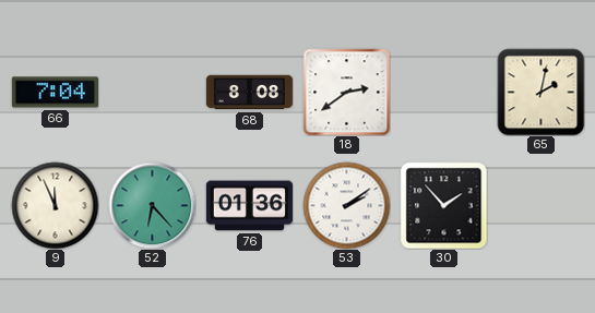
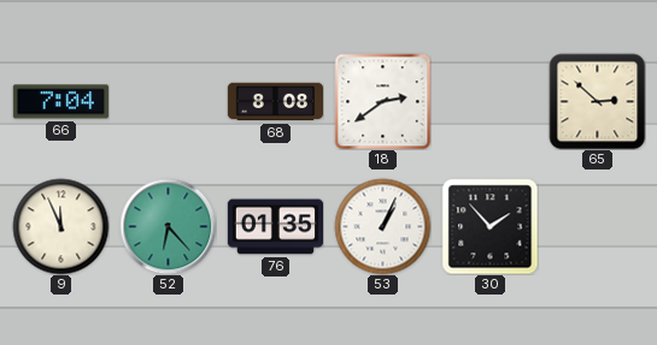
65: 2:02 -> 2:52
76: 01:36 -> 01:35
53: 2:09 -> 1:04
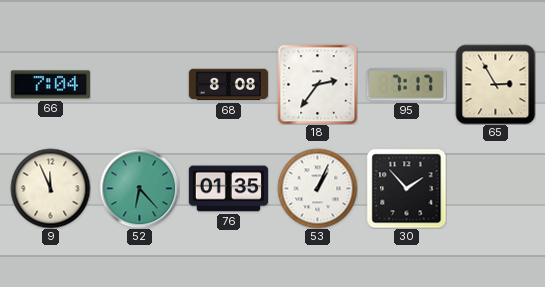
18: 2:39 -> 2:36
95: none -> 7:17
65: 2:52 -> 2:55
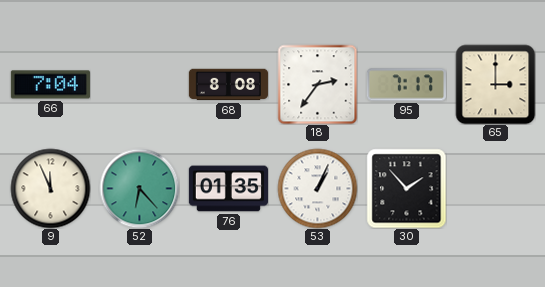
65: 2:55 -> 3:00
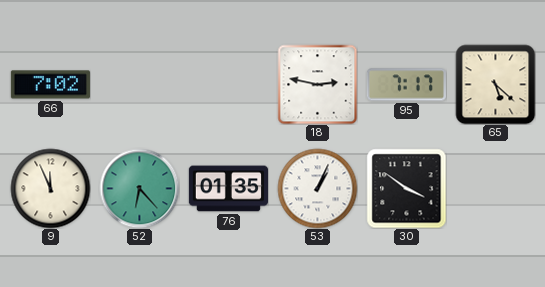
66: 7:04 -> 7:02
68: 8:08 -> none
18: 2:36 -> 2:47
65: 3:00 -> 5:22
30: 1:53 -> 3:51
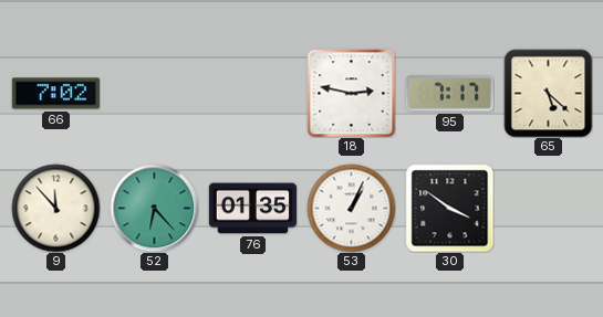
9: 11:56 -> 11:53
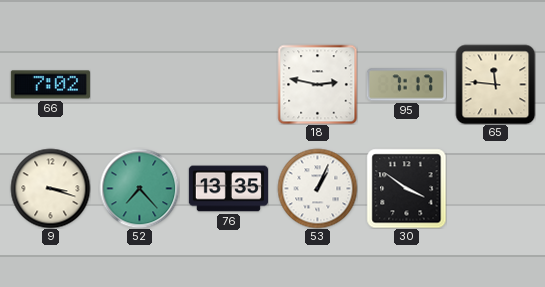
65: 5:22 -> 11:46
9: 11:53 -> 3:18
52: 6:23 -> 7:23
76: 01:35 -> 13:35
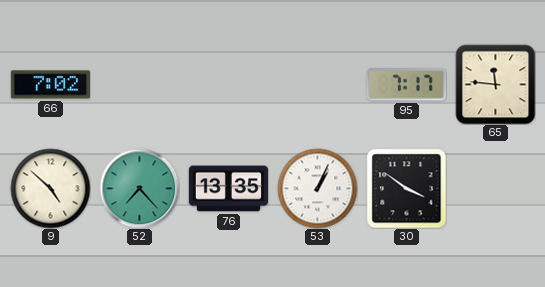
18: 2:47 -> none
9: 3:18 -> 4:52
